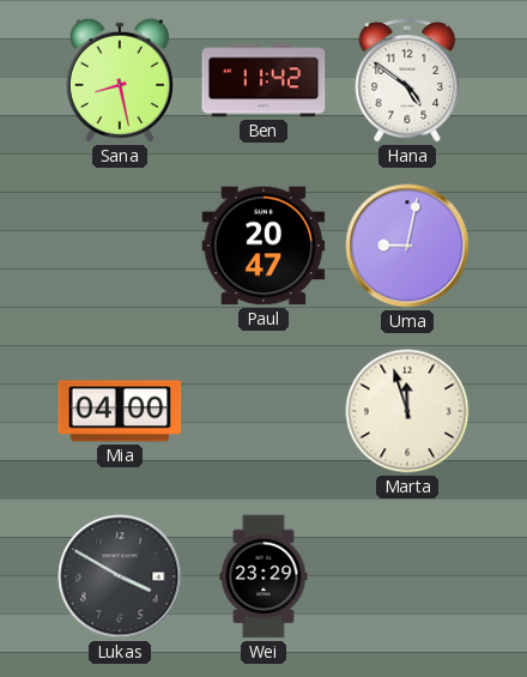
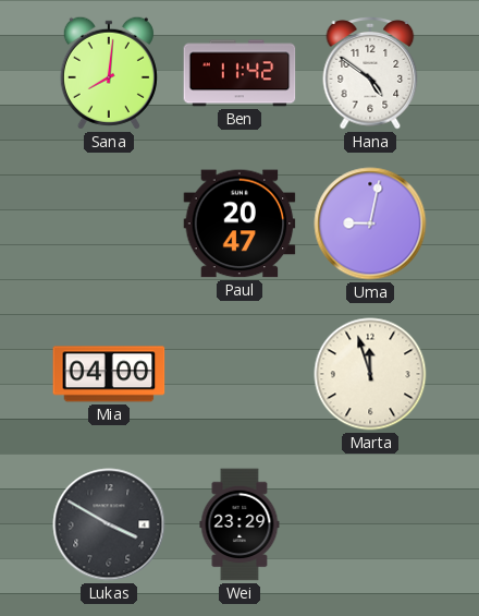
Sana: 8:28 -> 8:01
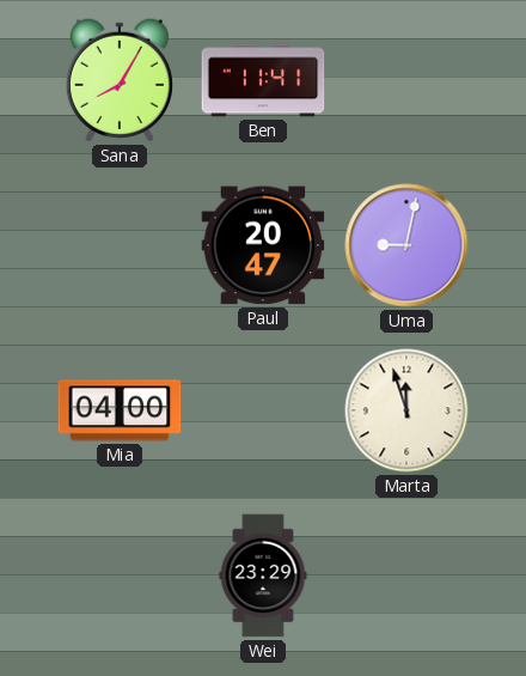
Sana: 8:01 -> 8:05
Ben: 11:42 -> 11:41
Hana: 4:51 -> none
Lukas: 3:50 -> none
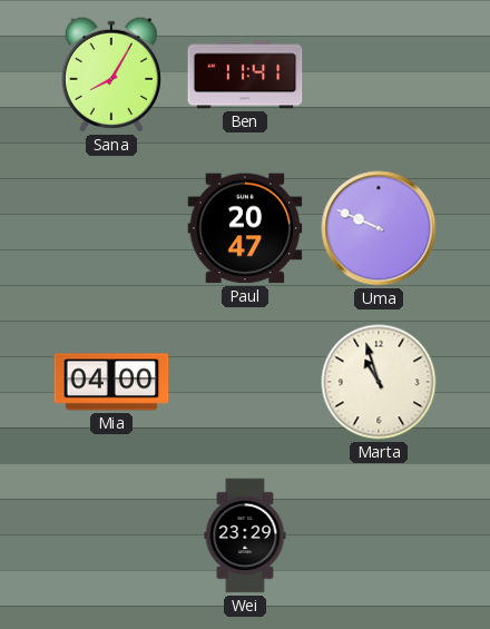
Uma: 9:02 -> 9:49
Marta: 11:57 -> 10:57
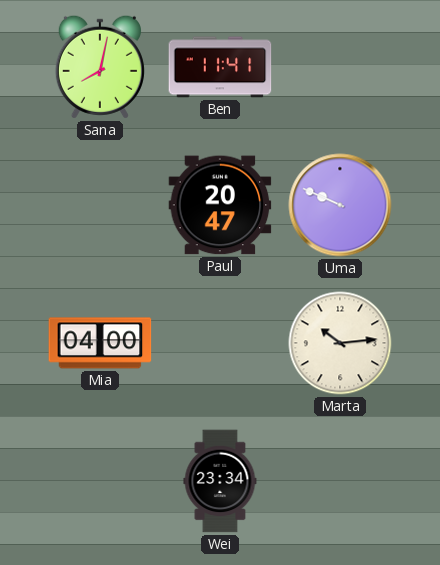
Sana: 8:05 -> 8:02
Marta: 10:57 -> 10:14
Wei: 23:29 -> 23:34
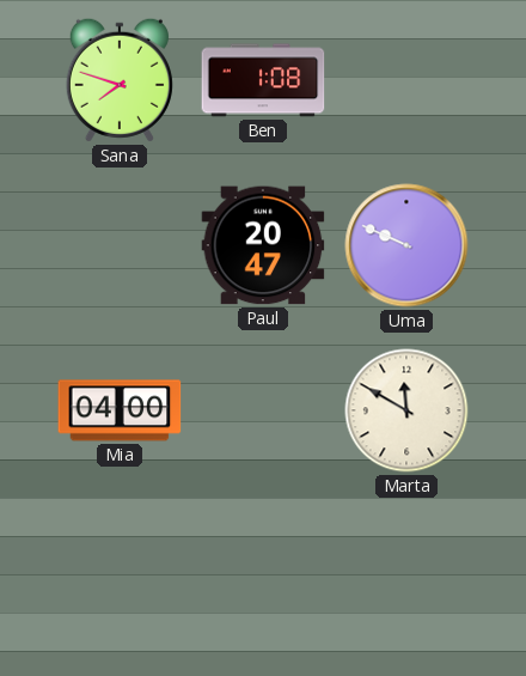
Sana: 8:02 -> 7:48
Ben: 11:41 -> 1:08
Marta: 10:14 -> 11:50
Wei: 23:34 -> none
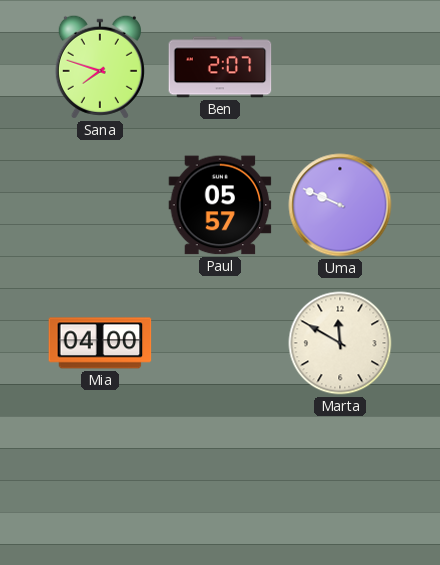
Ben: 1:08 -> 2:07
Paul: 20:47 -> 05:57
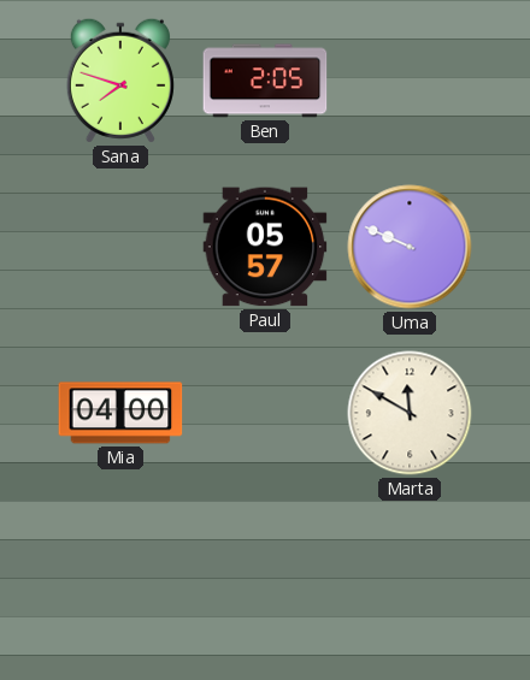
Ben: 2:07 -> 2:05
